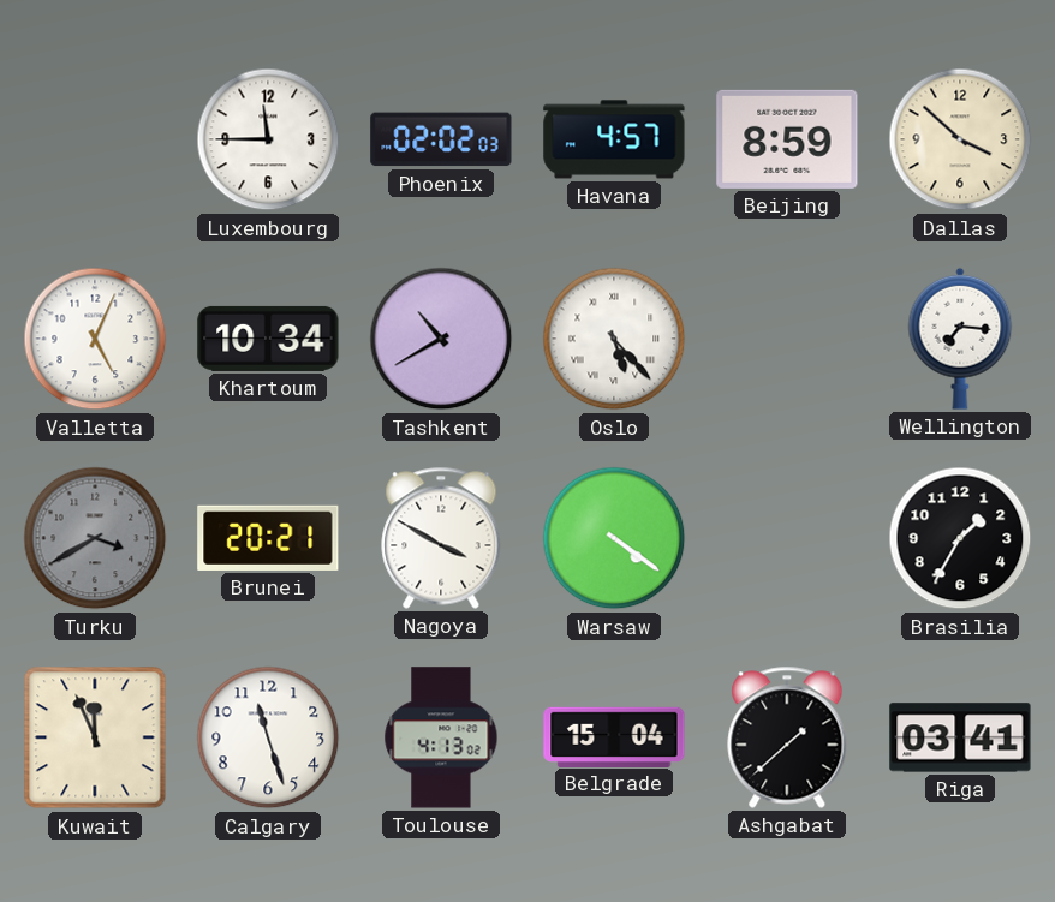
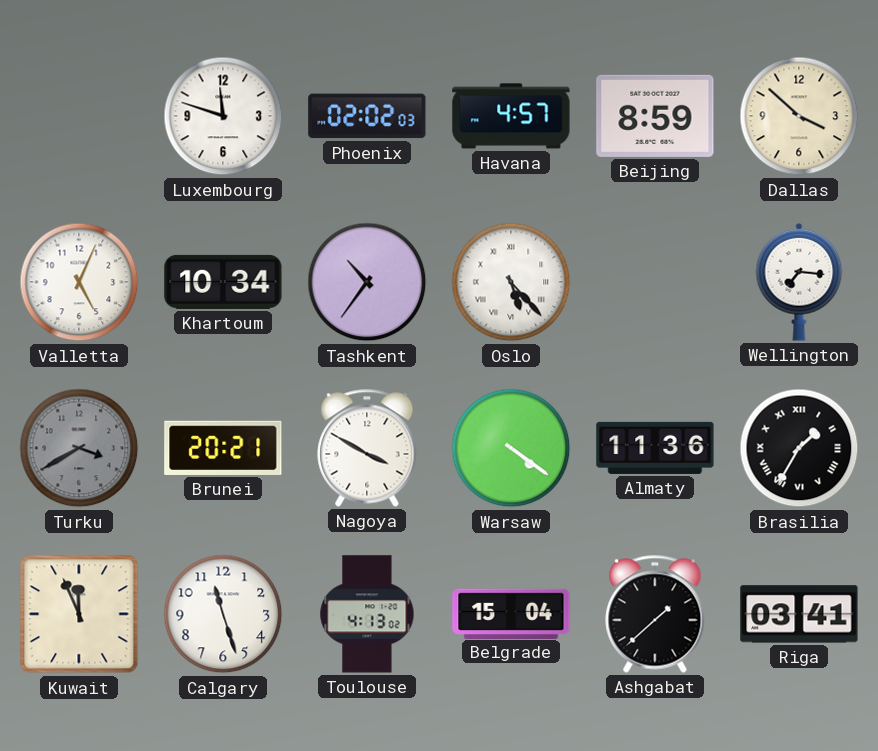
Luxembourg: 11:45 -> 11:48
Tashkent: 10:40 -> 10:36
Almaty: none -> 11:36
Brasilia numerals: Arabic -> Roman
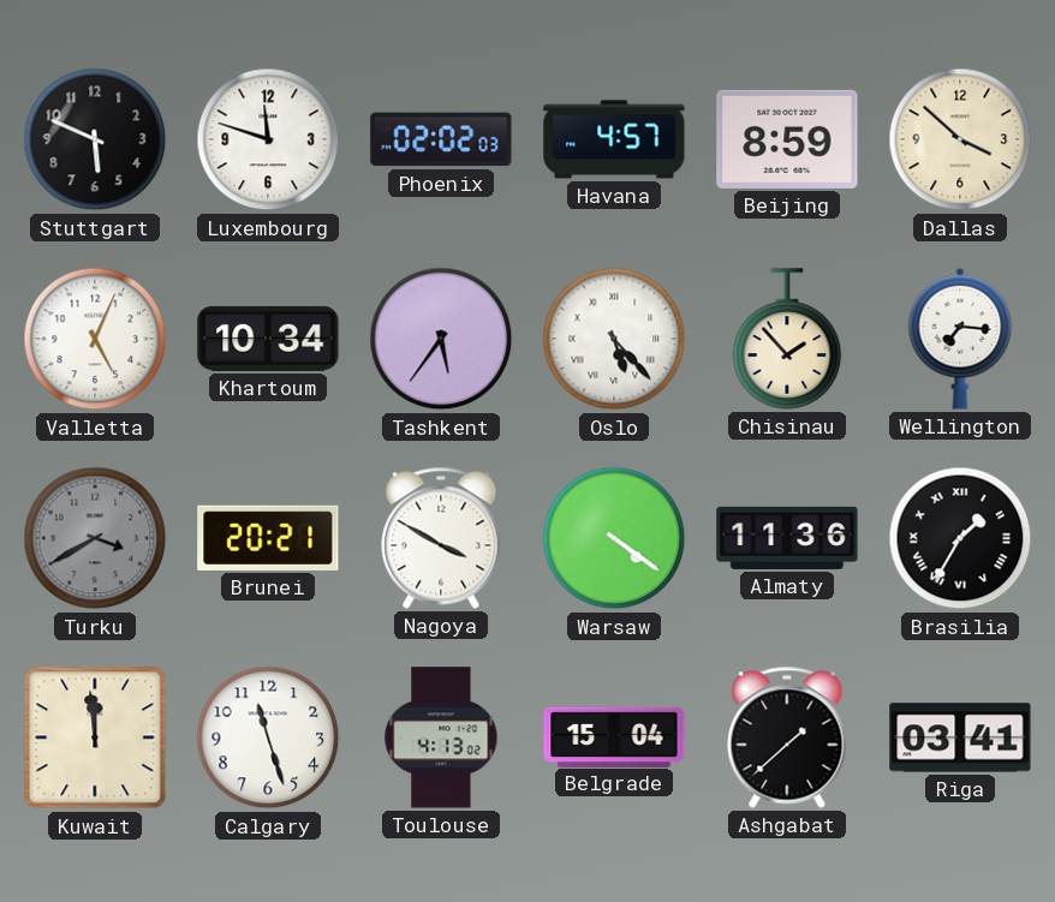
Stuttgart: none -> 5:49
Tashkent: 10:36 -> 5:36
Chisinau: none -> 1:53
Kuwait: 11:56 -> 11:59
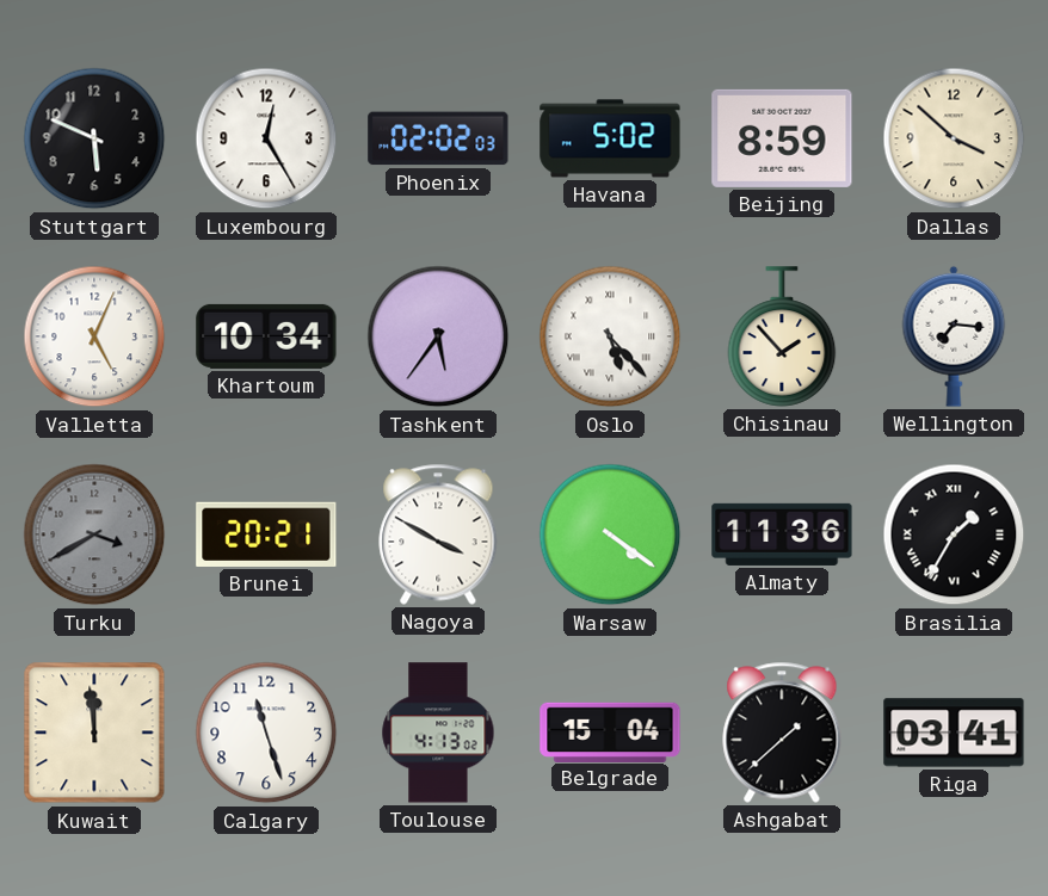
Luxembourg: 11:48 -> 12:25
Havana: 4:57 -> 5:02
